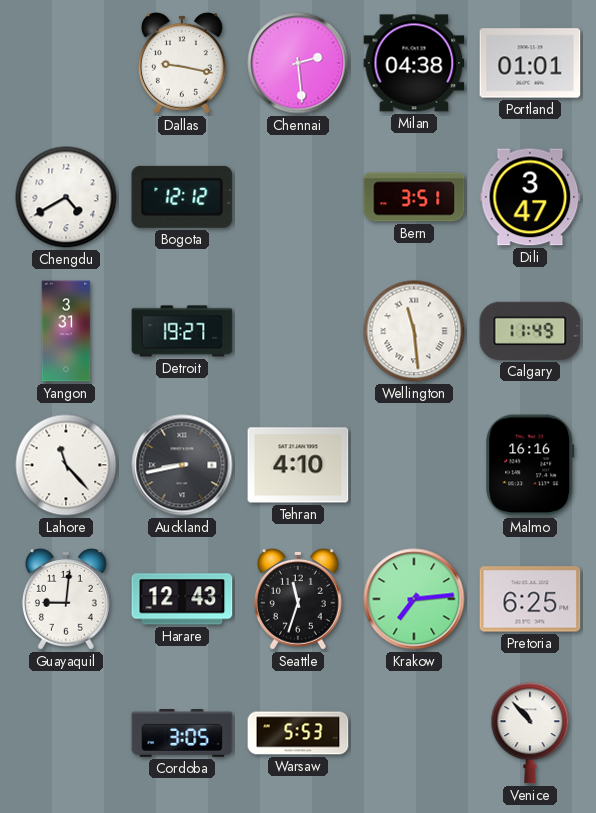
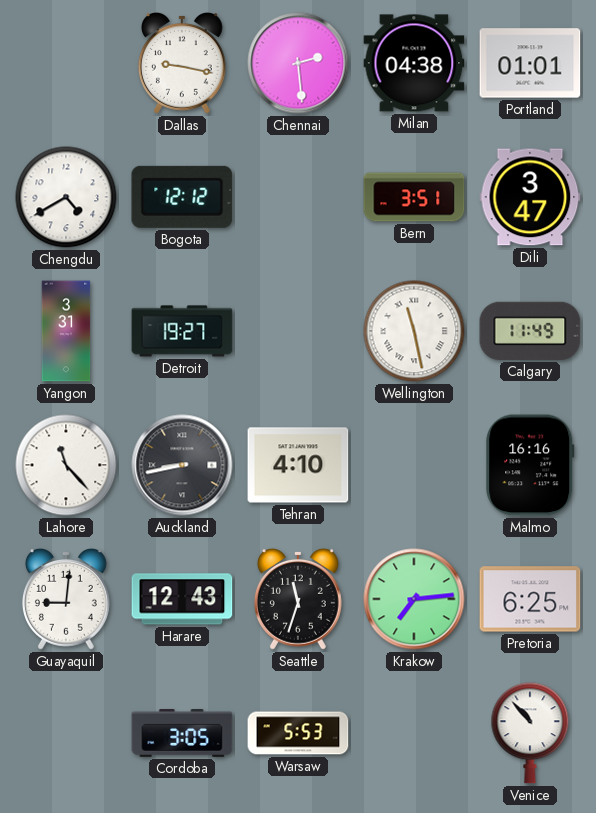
Wellington: 11:29 -> 11:28
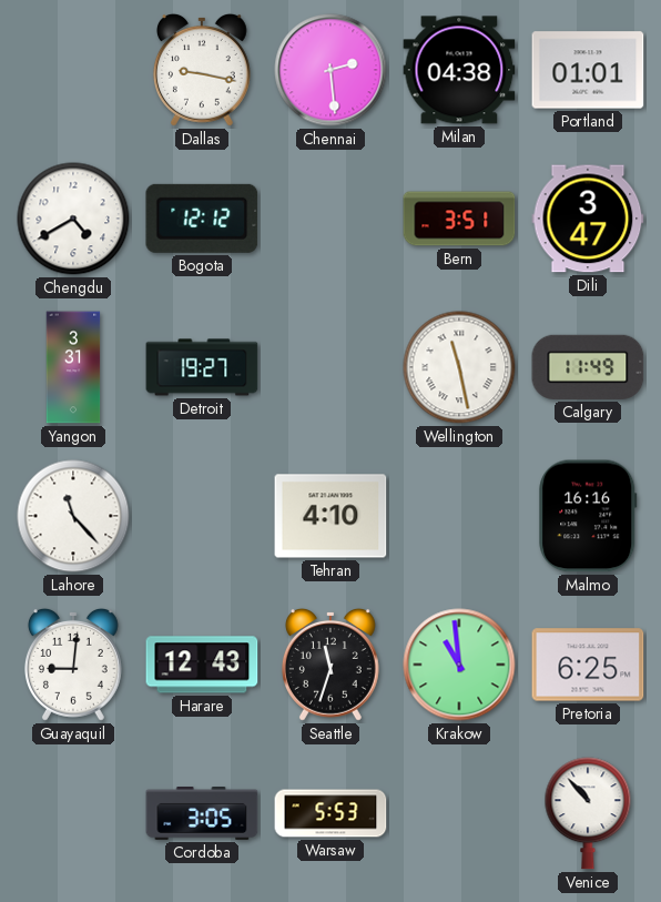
Auckland: 8:43 -> none
Krakow: 7:14 -> 10:59
